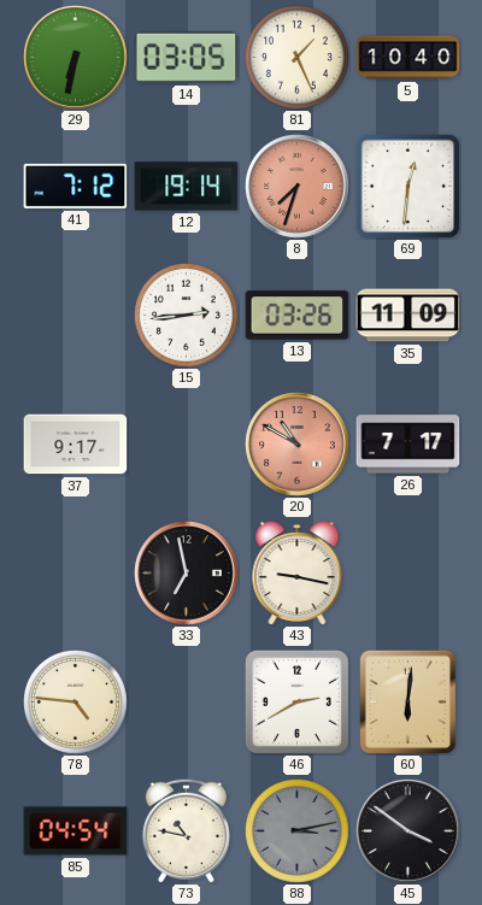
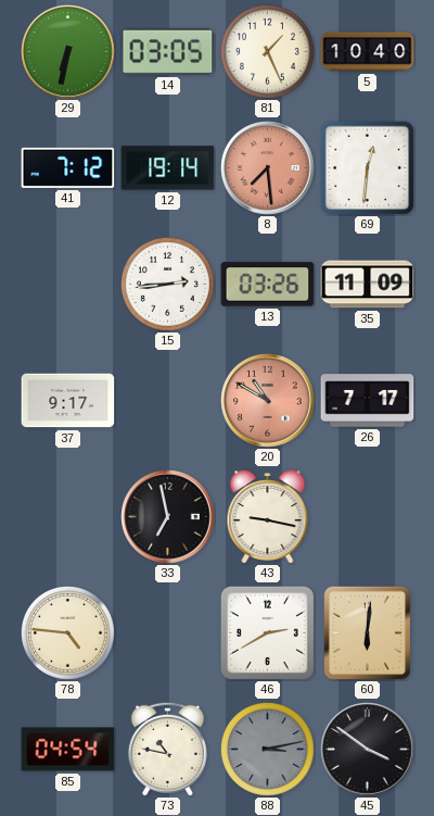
8: 7:33 -> 7:29
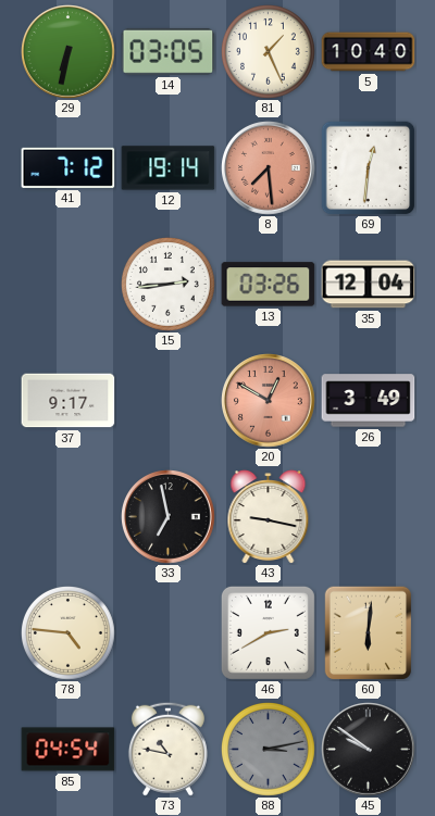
35: 11:09 -> 12:04
20: 10:50 -> 12:50
26: 7:17 -> 3:49
45: 3:51 -> 9:51
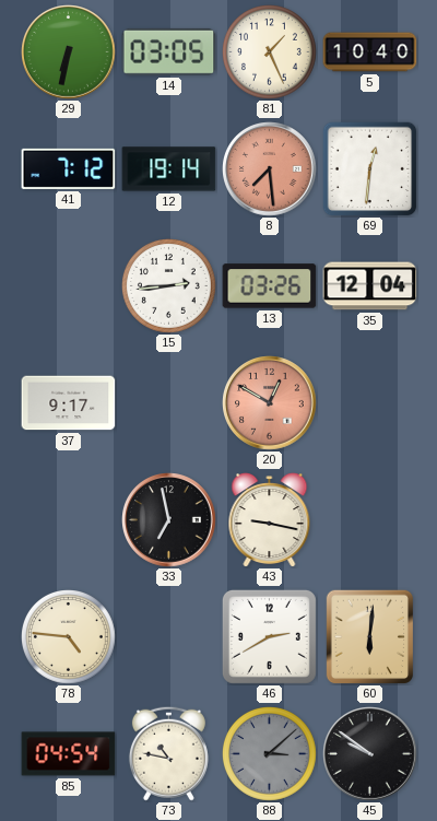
26: 3:49 -> none
88: 3:13 -> 3:08
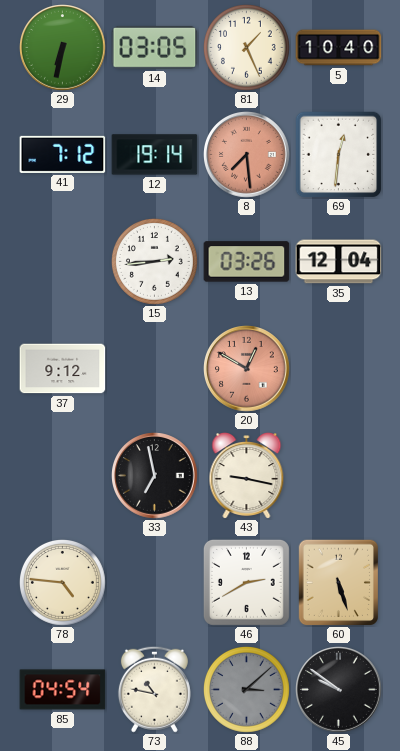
37: 9:17 -> 9:12
60: 6:01 -> 5:27
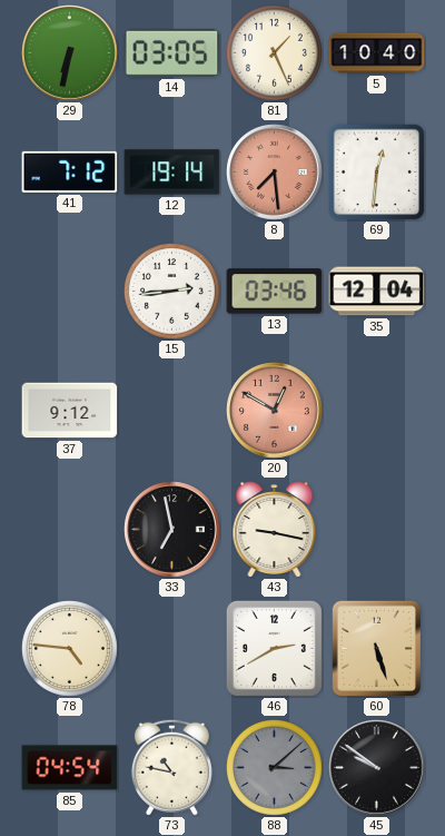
13: 03:26 -> 03:46
